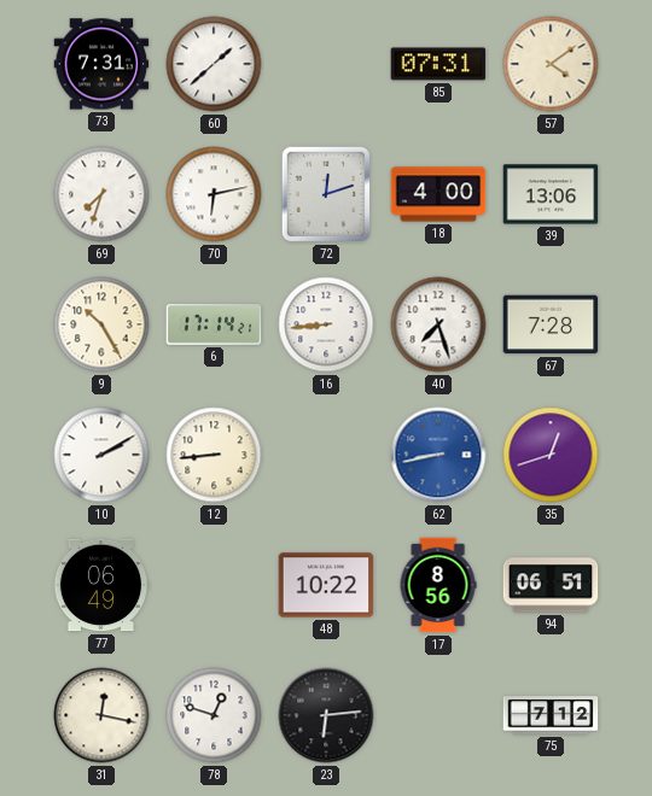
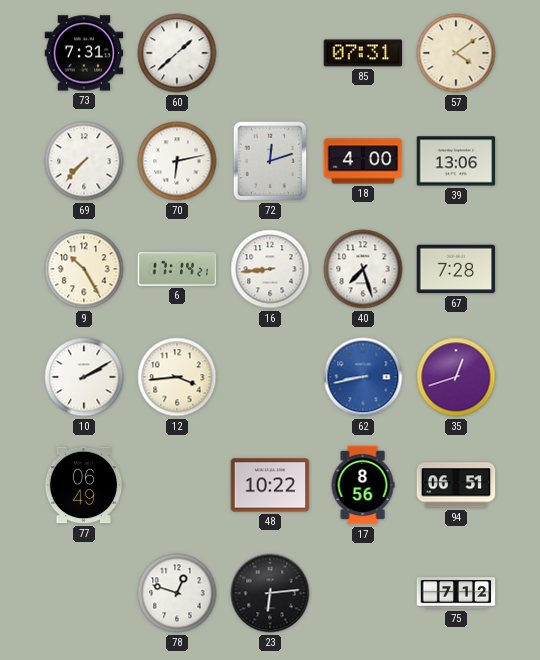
69: 7:33 -> 7:37
12: 8:44 -> 3:44
31: 12:17 -> none
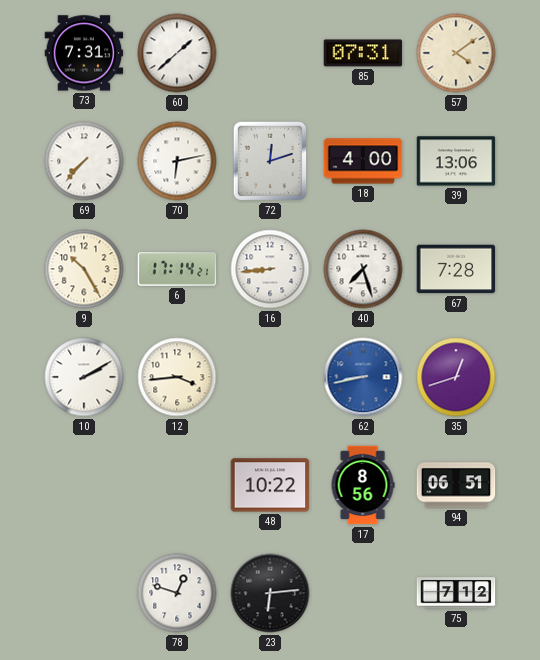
77: 06:49 -> none
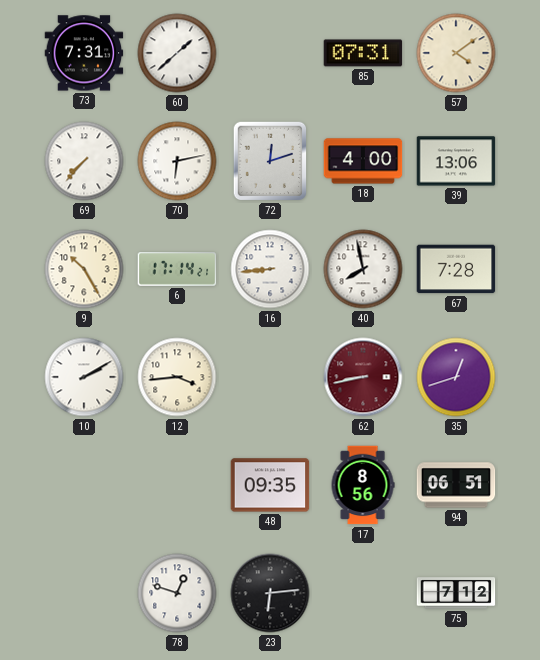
40: 7:27 -> 7:58
62 dial: blue -> burgundy
48: 10:22 -> 09:35
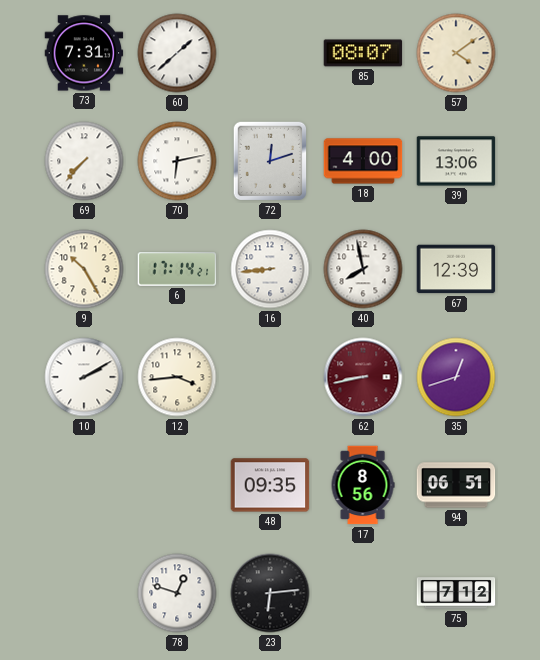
85: 07:31 -> 08:07
67: 7:28 -> 12:39
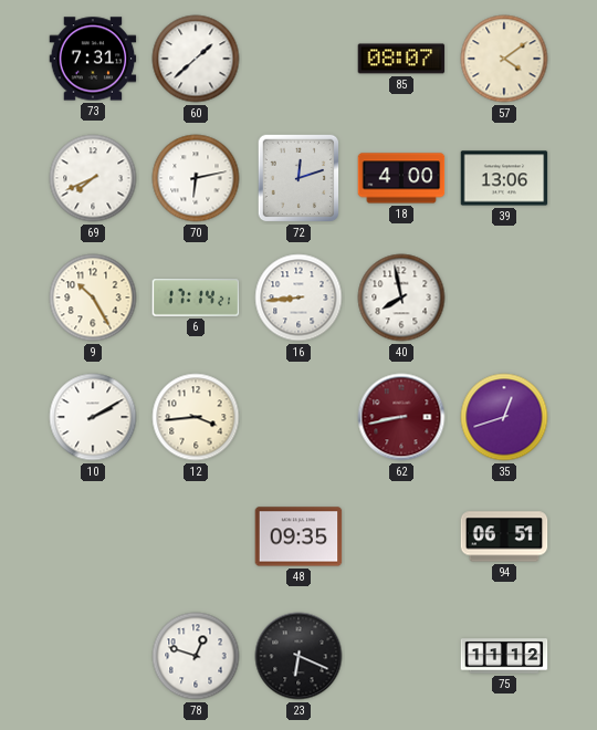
69: 7:37 -> 7:41
67: 12:39 -> none
17: 8:56 -> none
23: 6:14 -> 6:19
75: 7:12 -> 11:12
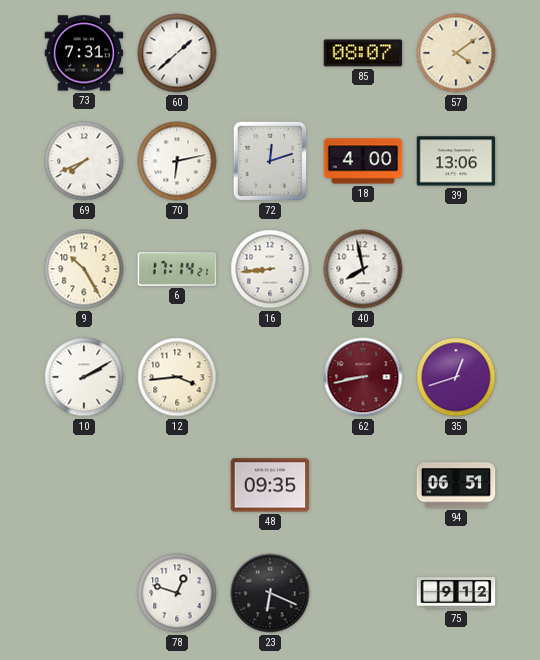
75: 11:12 -> 9:12
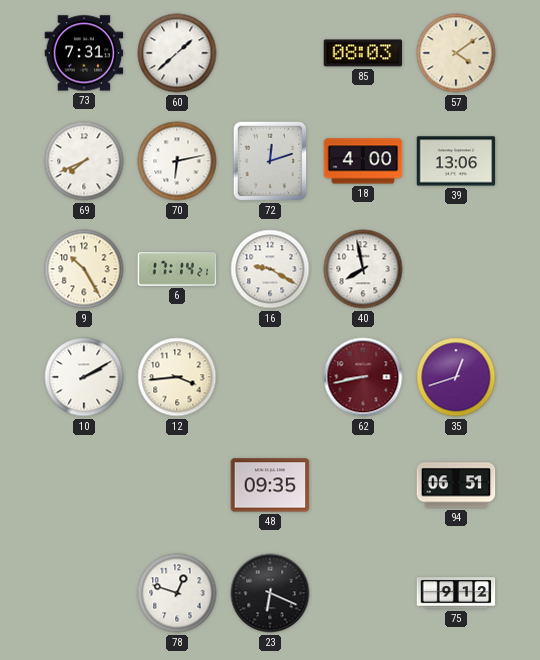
85: 08:07 -> 08:03
16: 8:44 -> 9:20
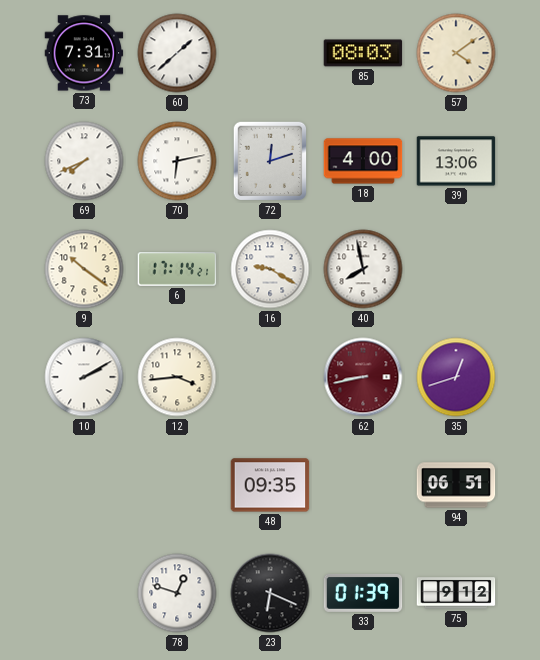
9: 10:25 -> 10:21
33: none -> 01:39
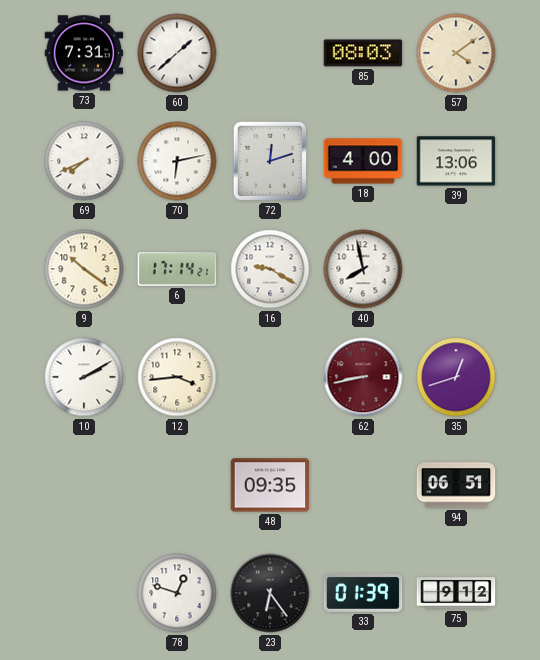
23: 6:19 -> 6:24
